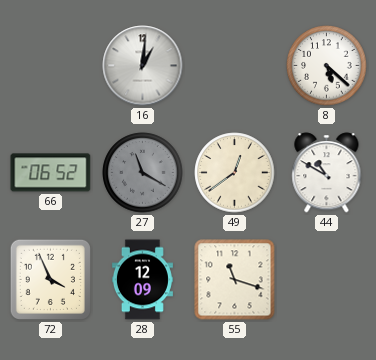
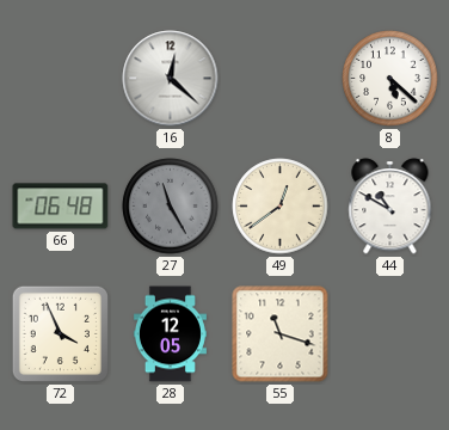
16: 1:01 -> 12:22
66: 06:52 -> 06:48
27: 11:20 -> 11:25
28: 12:09 -> 12:05
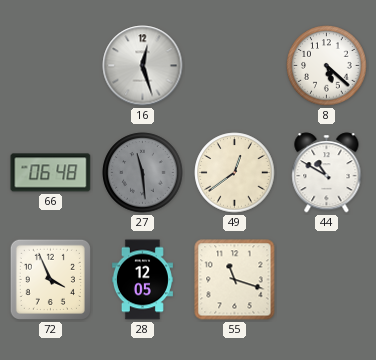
16: 12:22 -> 12:27
27: 11:25 -> 11:29
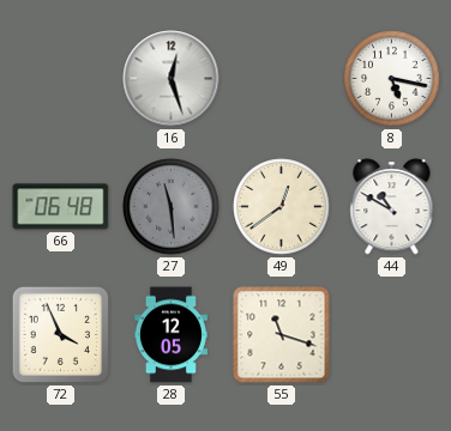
8: 5:22 -> 5:17
